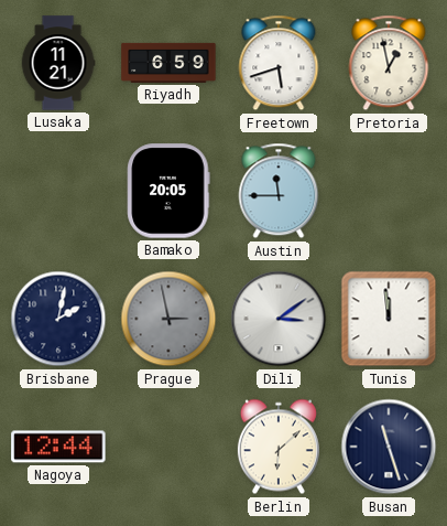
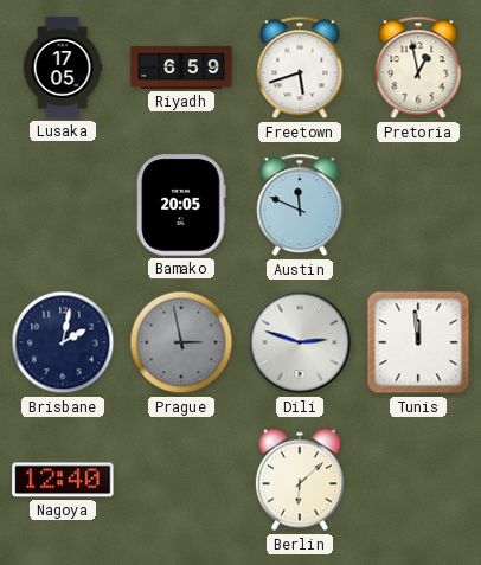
Lusaka: 11:21 -> 17:05
Austin: 11:45 -> 11:49
Dili: 3:09 -> 2:48
Nagoya: 12:44 -> 12:40
Busan: 11:27 -> none
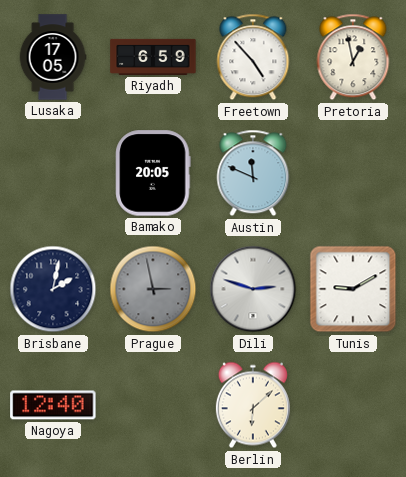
Freetown: 5:42 -> 4:53
Tunis: 11:59 -> 9:10
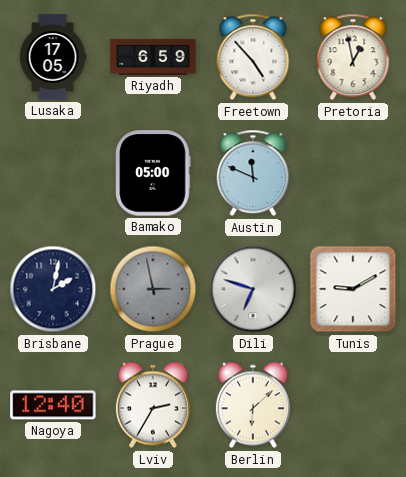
Bamako: 20:05 -> 05:00
Dili: 2:48 -> 6:48
Lviv: none -> 2:35
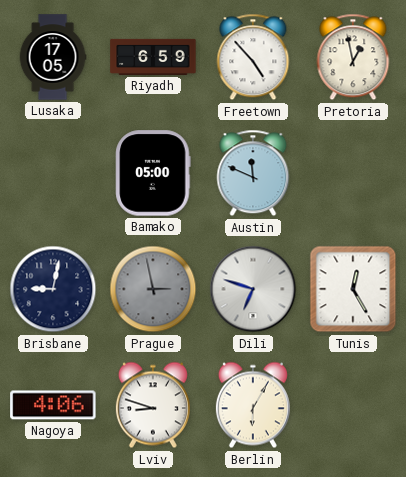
Brisbane: 2:02 -> 9:02
Tunis: 9:10 -> 12:25
Nagoya: 12:40 -> 4:06
Lviv: 2:35 -> 8:48
Berlin: 6:08 -> 6:05
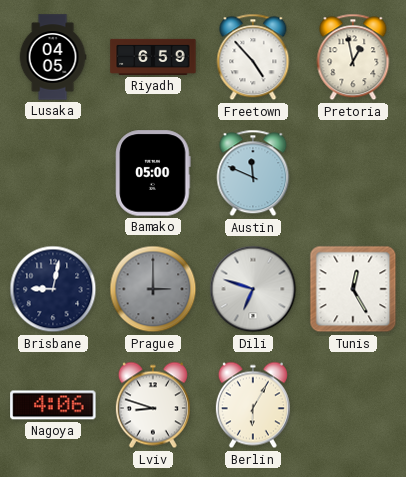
Lusaka: 17:05 -> 04:05
Prague: 2:58 -> 3:00
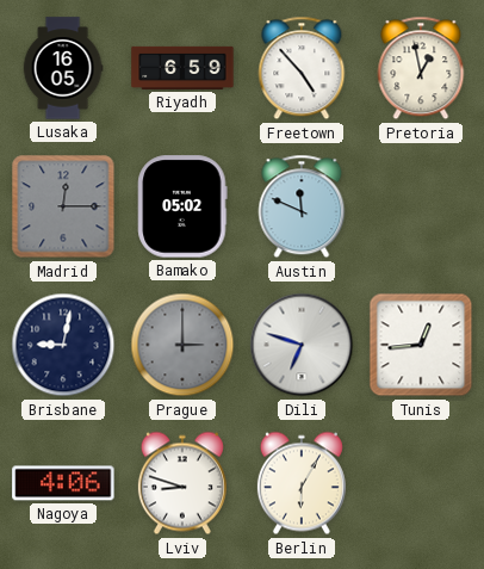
Lusaka: 04:05 -> 16:05
Madrid: none -> 12:15
Bamako: 05:00 -> 05:02
Tunis: 12:25 -> 12:44
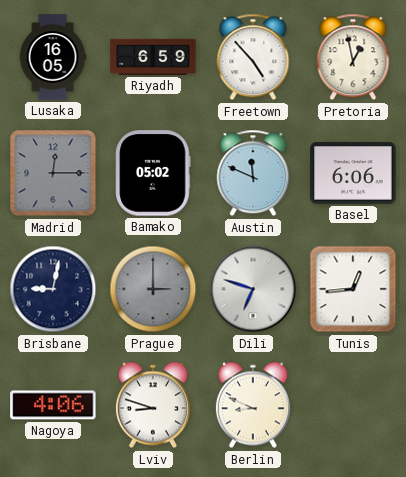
Basel: none -> 6:06
Berlin: 6:05 -> 8:49
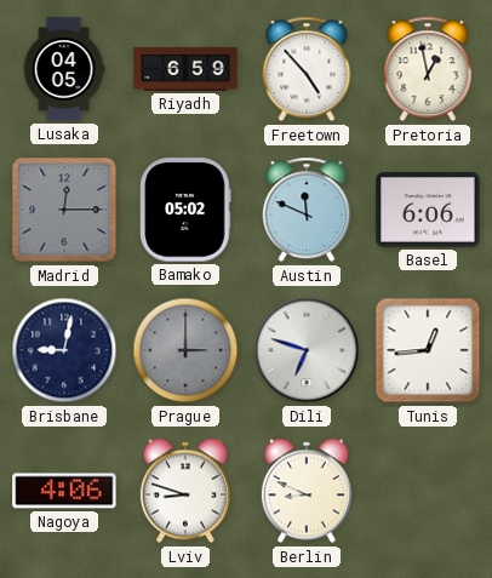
Lusaka: 16:05 -> 04:05
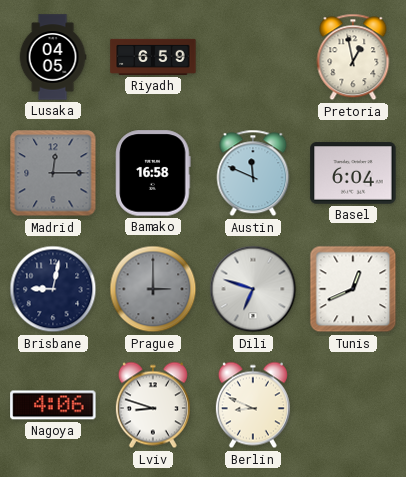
Freetown: 4:53 -> none
Bamako: 05:02 -> 16:58
Basel: 6:06 -> 6:04
Tunis: 12:44 -> 12:41
